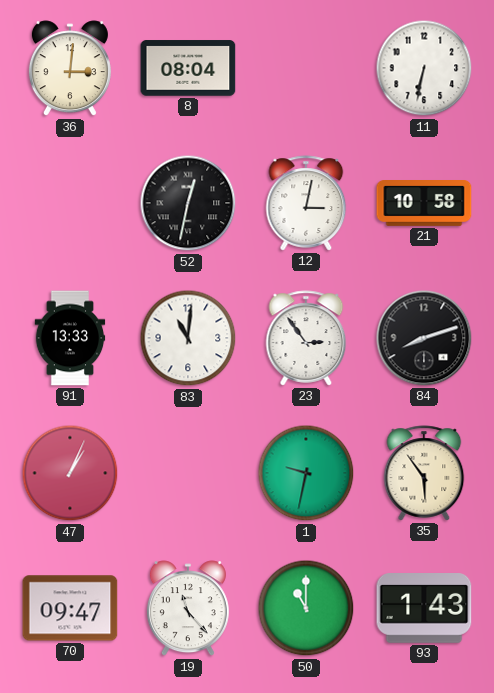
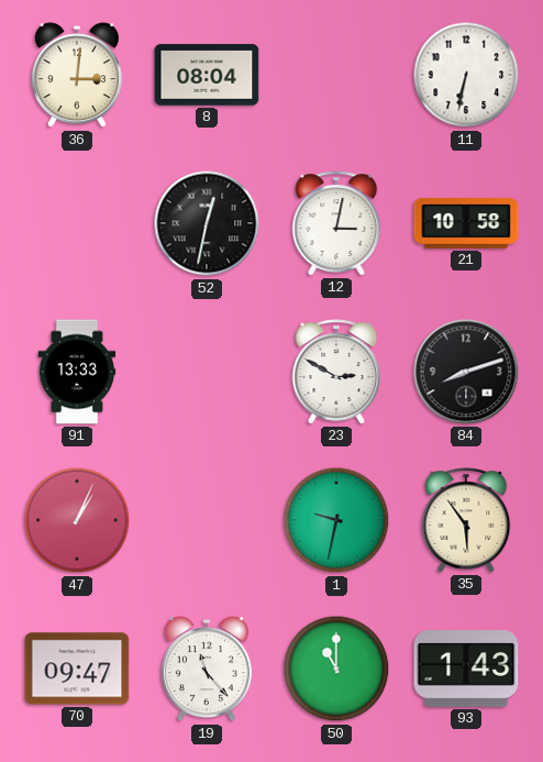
83: 11:01 -> none
23: 2:54 -> 2:50
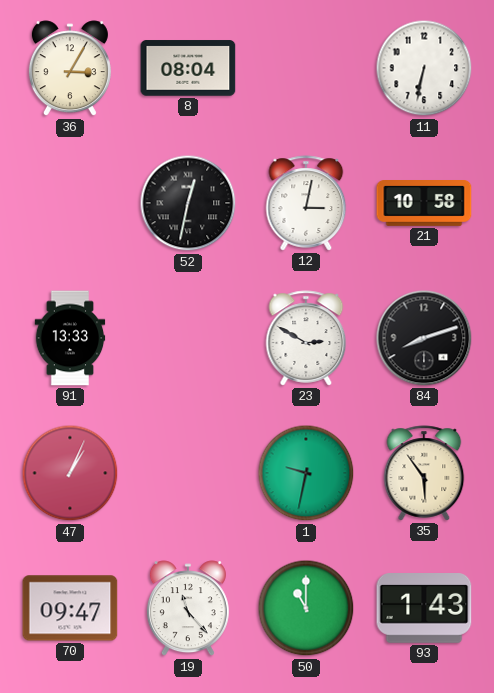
36: 3:01 -> 3:05
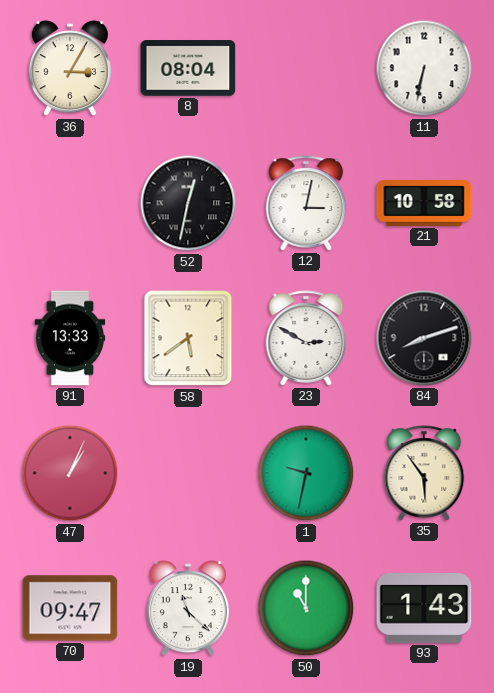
58: none -> 5:39
19: 11:23 -> 11:22
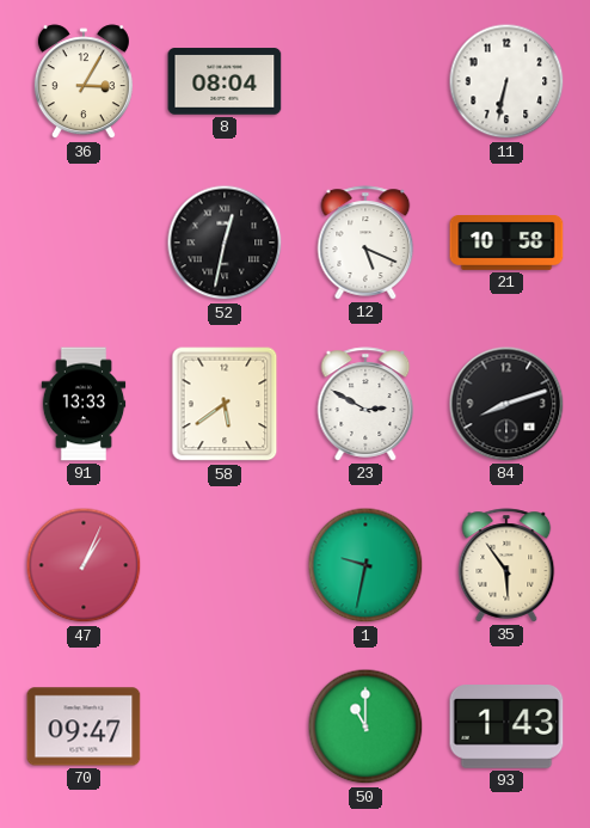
12: 3:02 -> 5:19
19: 11:22 -> none
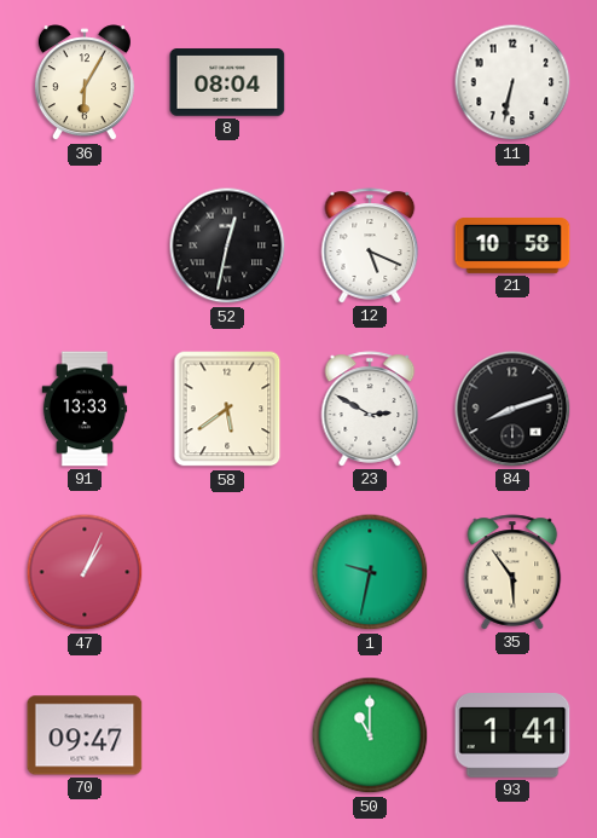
36: 3:05 -> 6:05
93: 1:43 -> 1:41
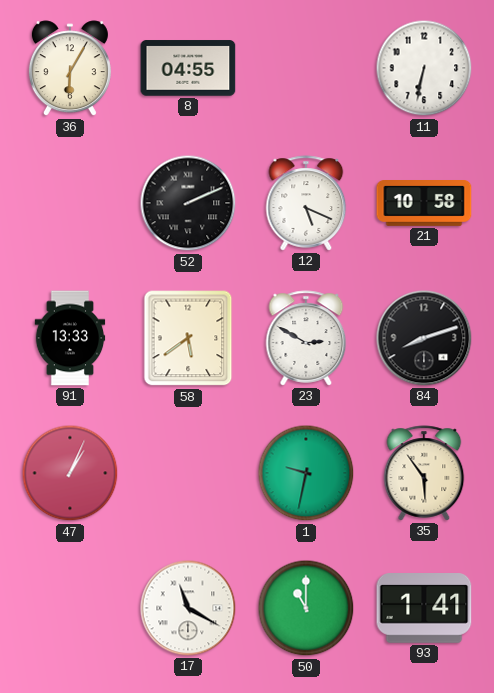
8: 08:04 -> 04:55
52: 12:32 -> 2:11
70: 09:47 -> none
17: none -> 11:20
